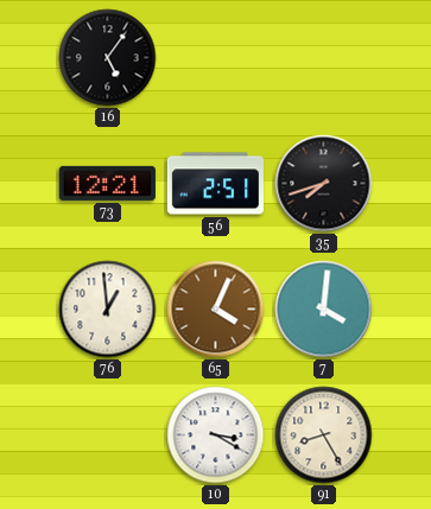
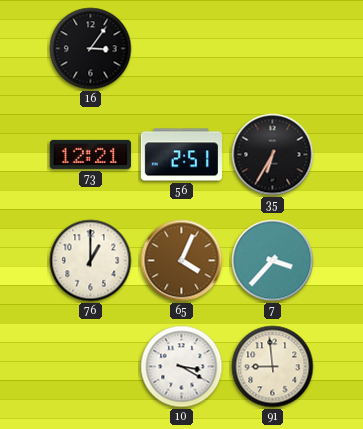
16: 5:06 -> 3:06
35: 7:42 -> 6:35
76: 12:59 -> 1:00
7: 4:01 -> 3:37
91: 8:25 -> 8:59
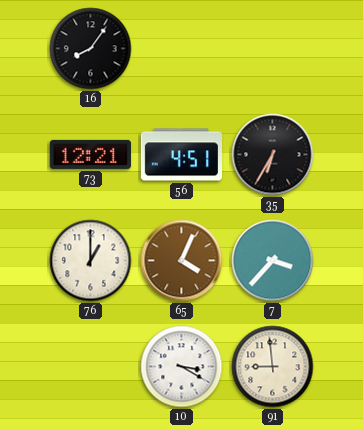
16: 3:06 -> 8:06
56: 2:51 -> 4:51
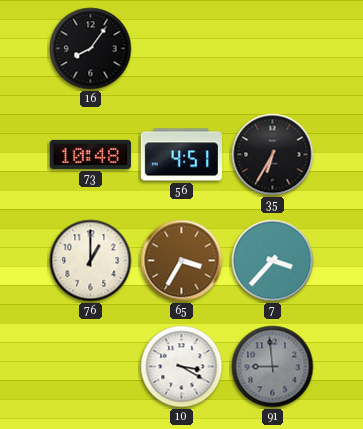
73: 12:21 -> 10:48
65: 4:04 -> 3:35
91 dial: cream -> grey
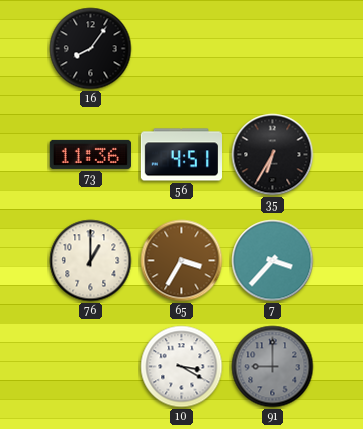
73: 10:48 -> 11:36
91: 8:59 -> 9:00
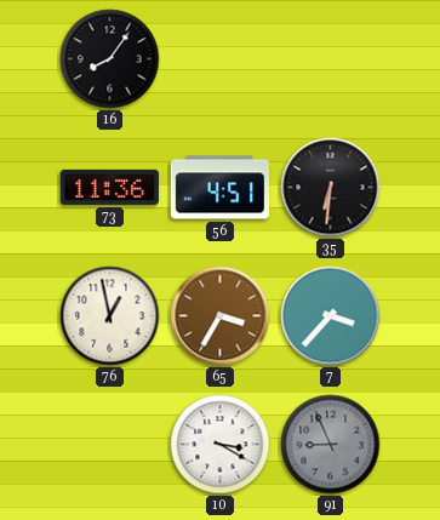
35: 6:35 -> 6:31
76: 1:00 -> 12:58
91: 9:00 -> 8:56
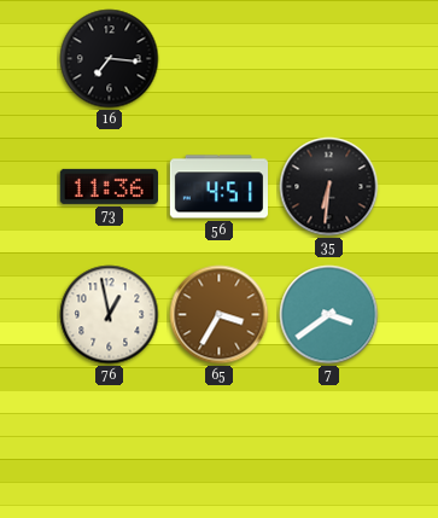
16: 8:06 -> 7:16
7: 3:37 -> 3:39
10: 3:20 -> none
91: 8:56 -> none
